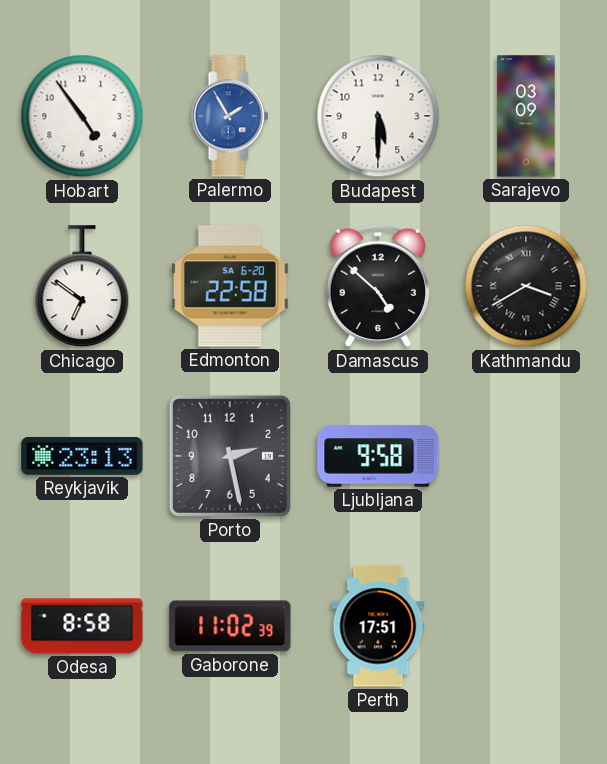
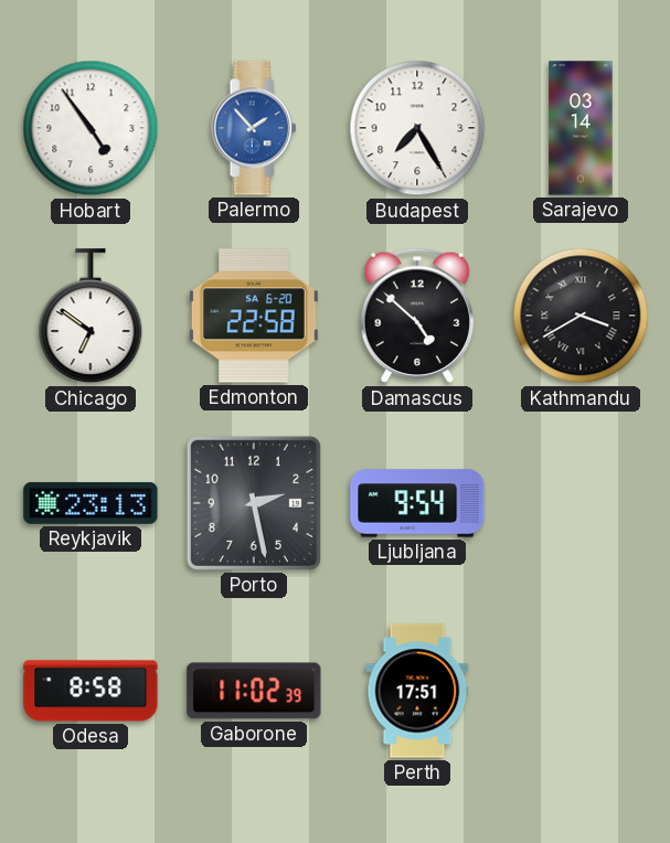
Palermo: 1:55 -> 1:53
Budapest: 5:30 -> 7:25
Sarajevo: 03:09 -> 03:14
Ljubljana: 9:58 -> 9:54
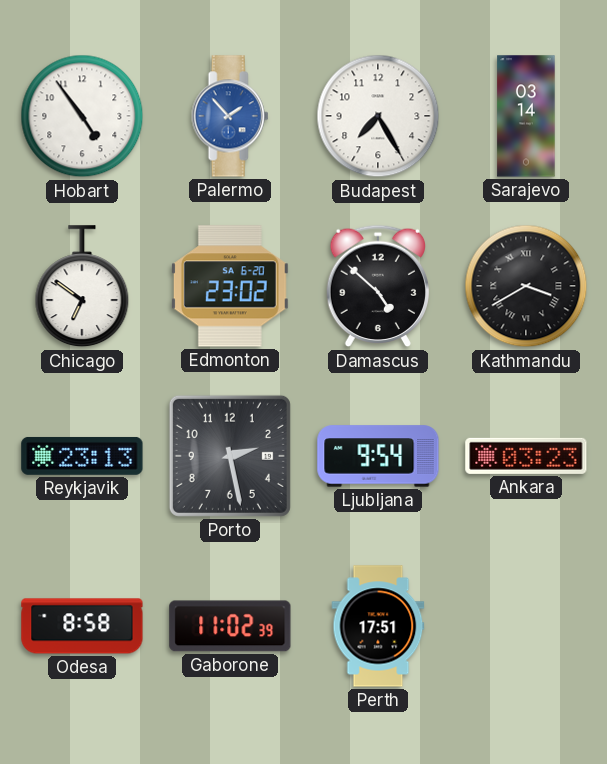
Edmonton: 22:58 -> 23:02
Ankara: none -> 03:23
